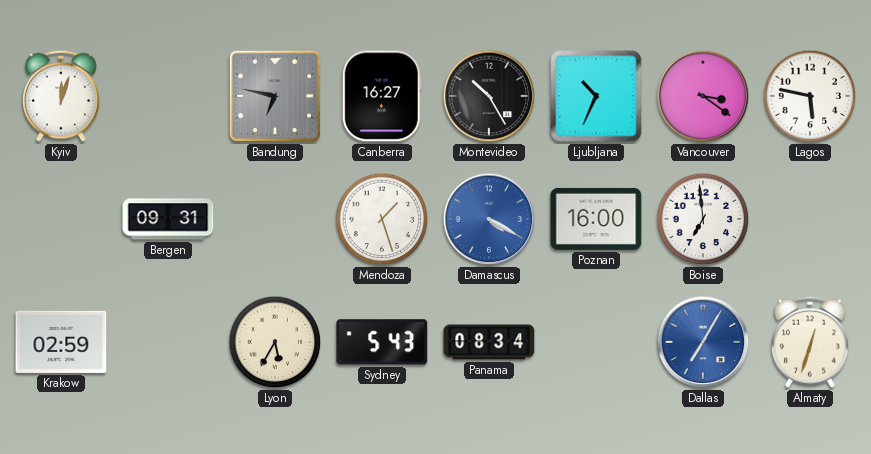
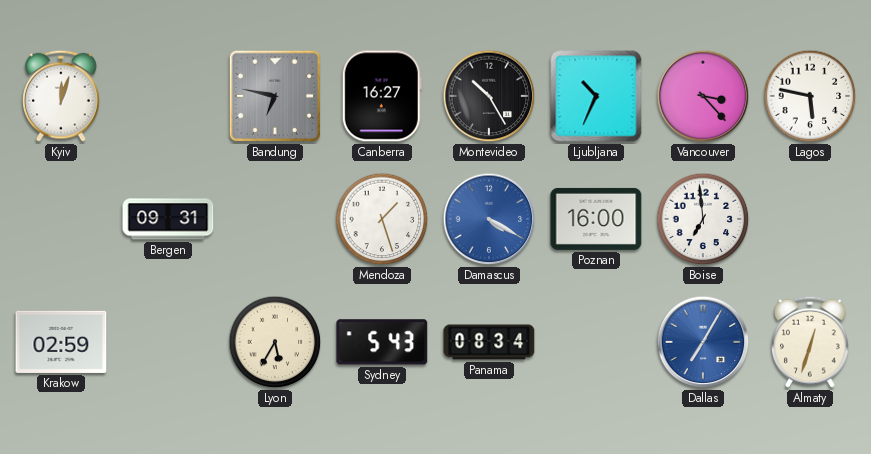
Vancouver: 3:21 -> 3:23
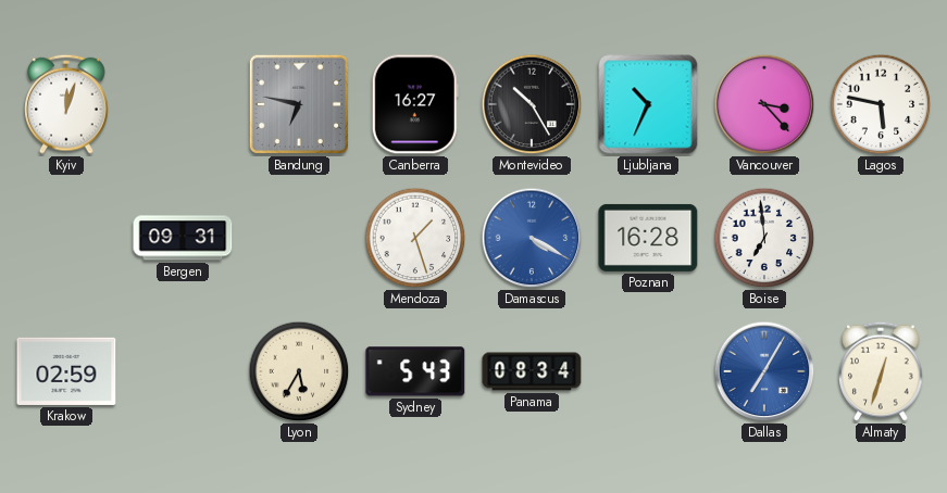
Poznan: 16:00 -> 16:28
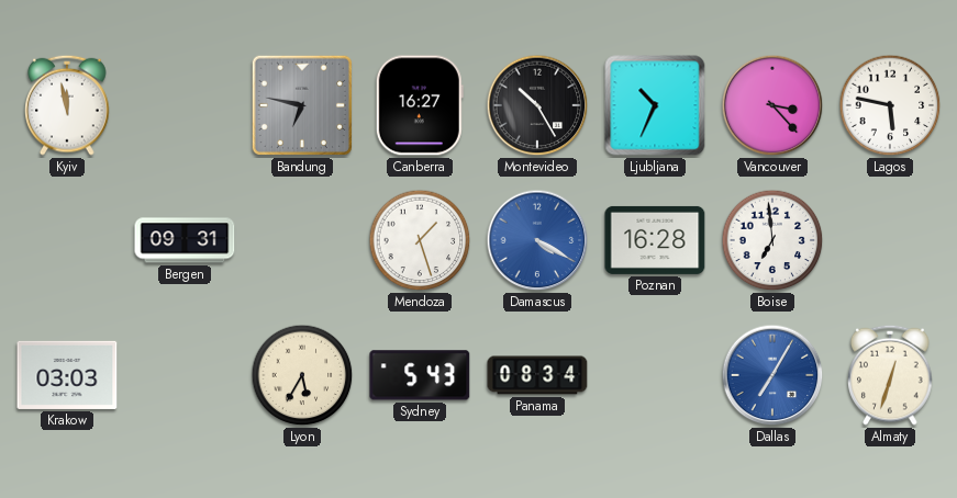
Kyiv: 12:03 -> 11:58
Krakow: 02:59 -> 03:03
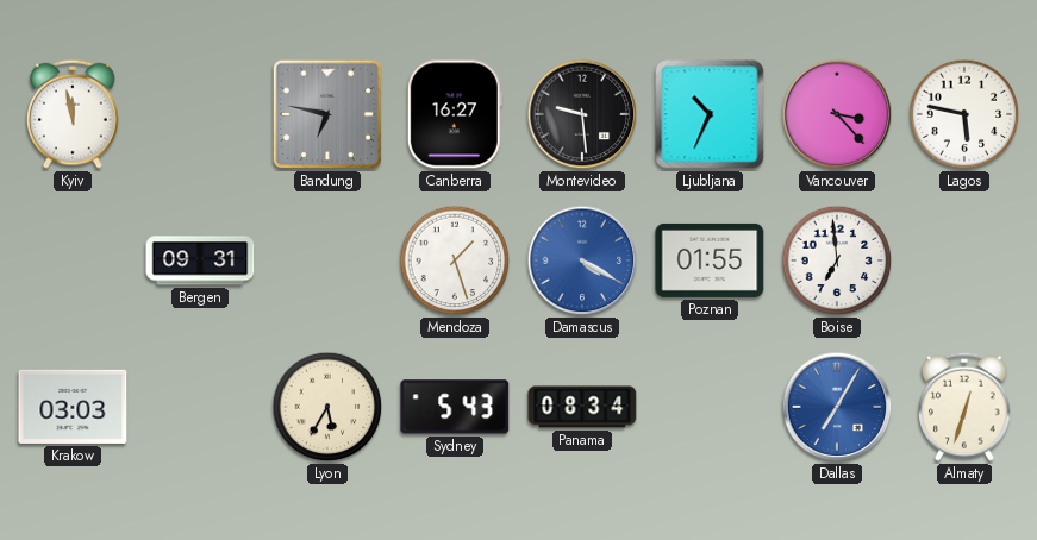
Montevideo: 10:25 -> 9:29
Poznan: 16:28 -> 01:55
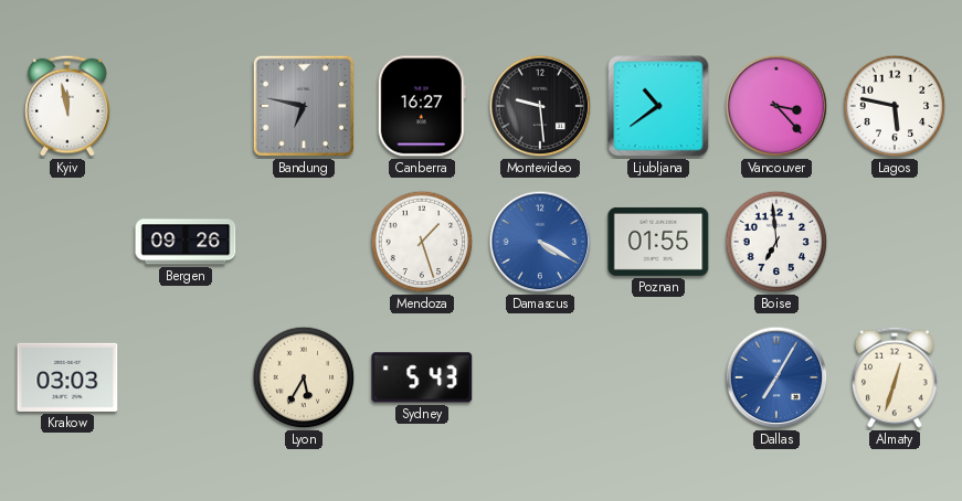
Ljubljana: 10:34 -> 10:39
Bergen: 09:31 -> 09:26
Panama: 08:34 -> none
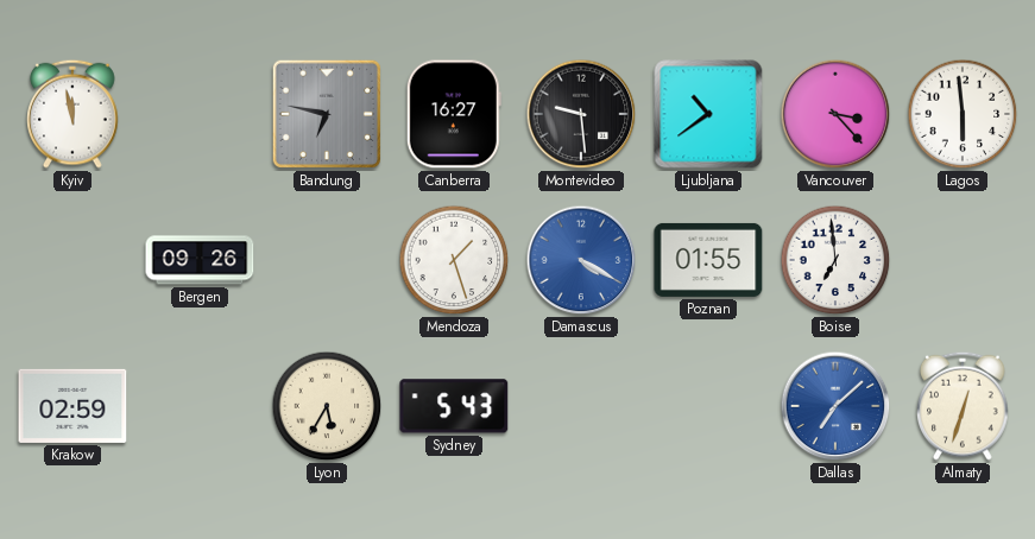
Lagos: 5:47 -> 5:59
Krakow: 03:03 -> 02:59
Dallas: 7:05 -> 7:08
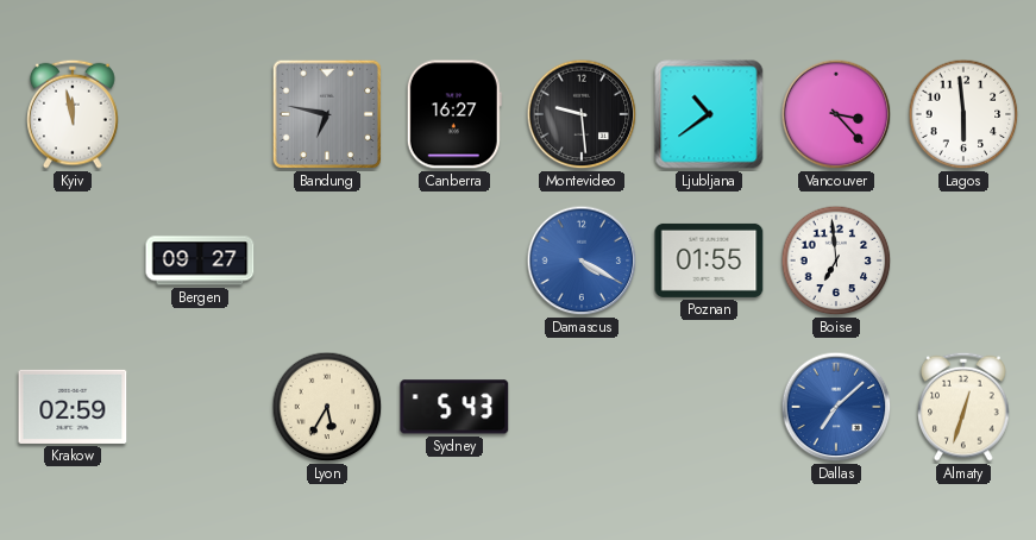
Bergen: 09:26 -> 09:27
Mendoza: 1:27 -> none
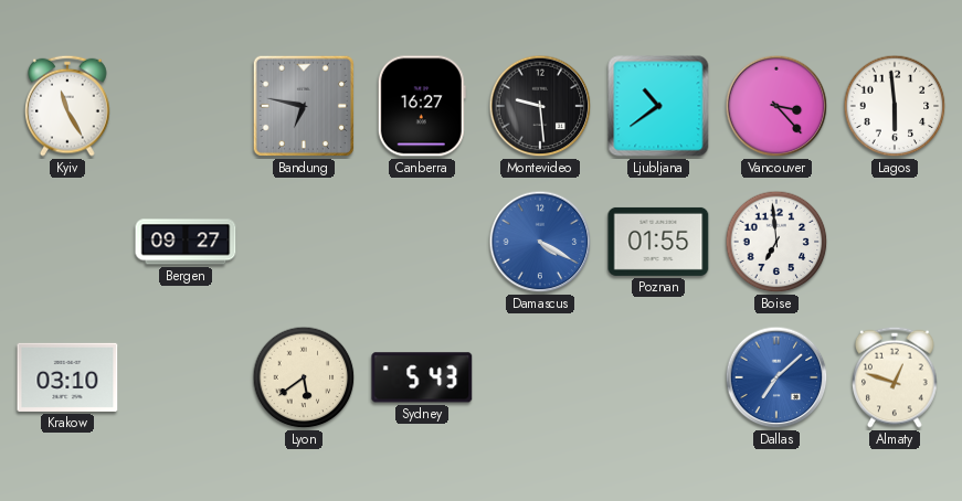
Kyiv: 11:58 -> 11:25
Krakow: 02:59 -> 03:10
Lyon: 5:35 -> 5:39
Almaty: 12:33 -> 12:48
